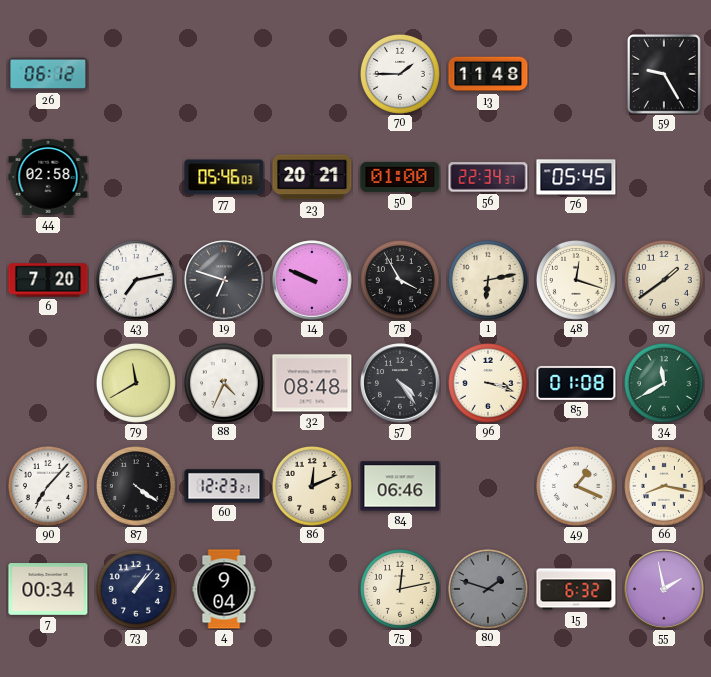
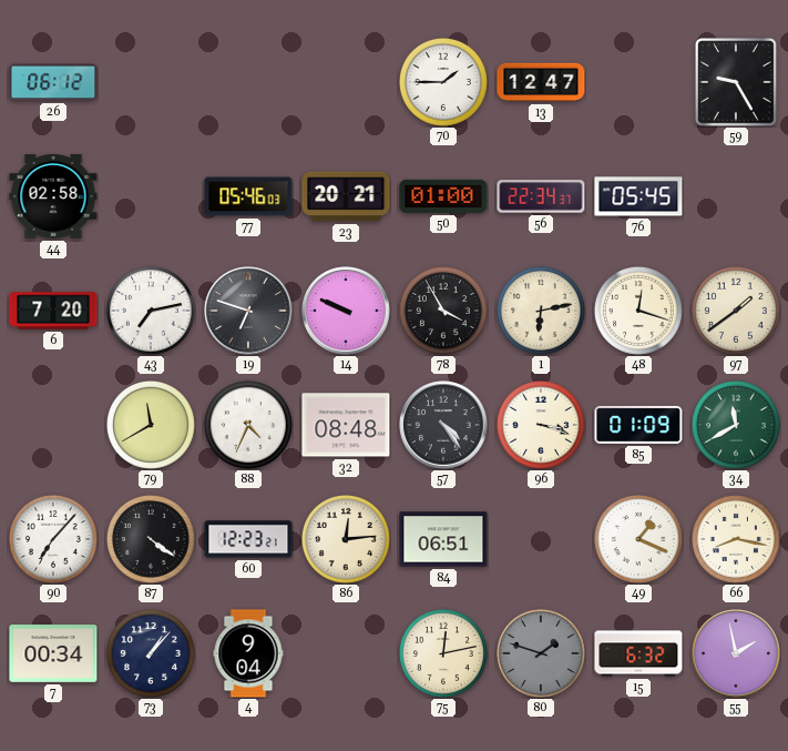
13: 11:48 -> 12:47
85: 01:08 -> 01:09
86: 12:11 -> 12:14
84: 06:46 -> 06:51
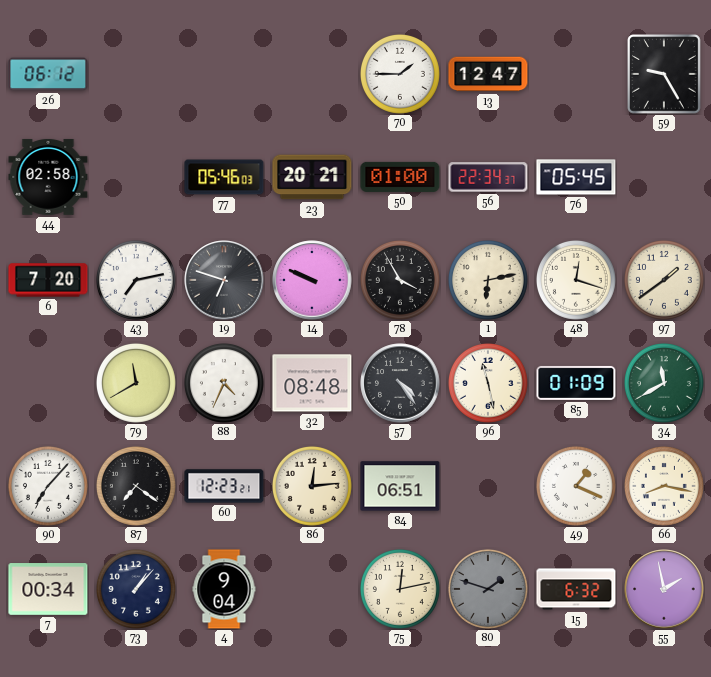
96: 3:18 -> 11:28
87: 4:21 -> 7:21
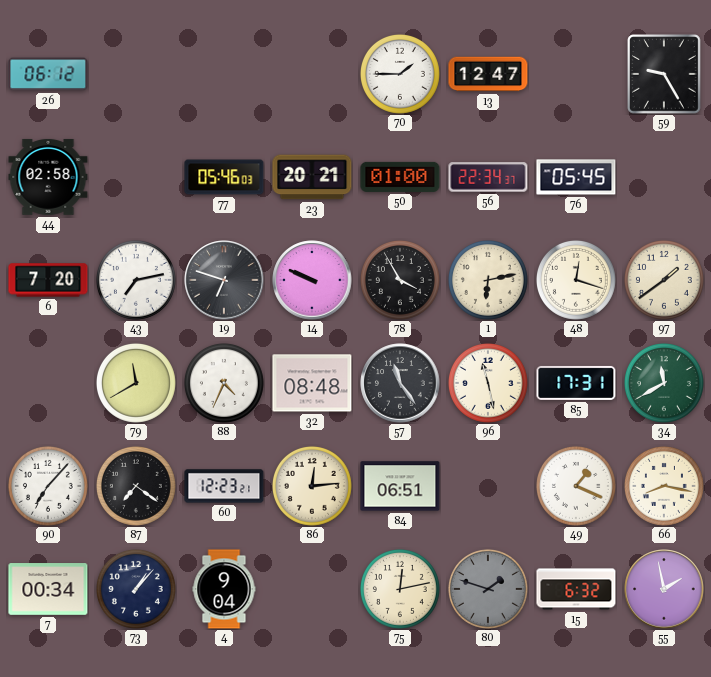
57: 4:24 -> 11:24
85: 01:09 -> 17:31
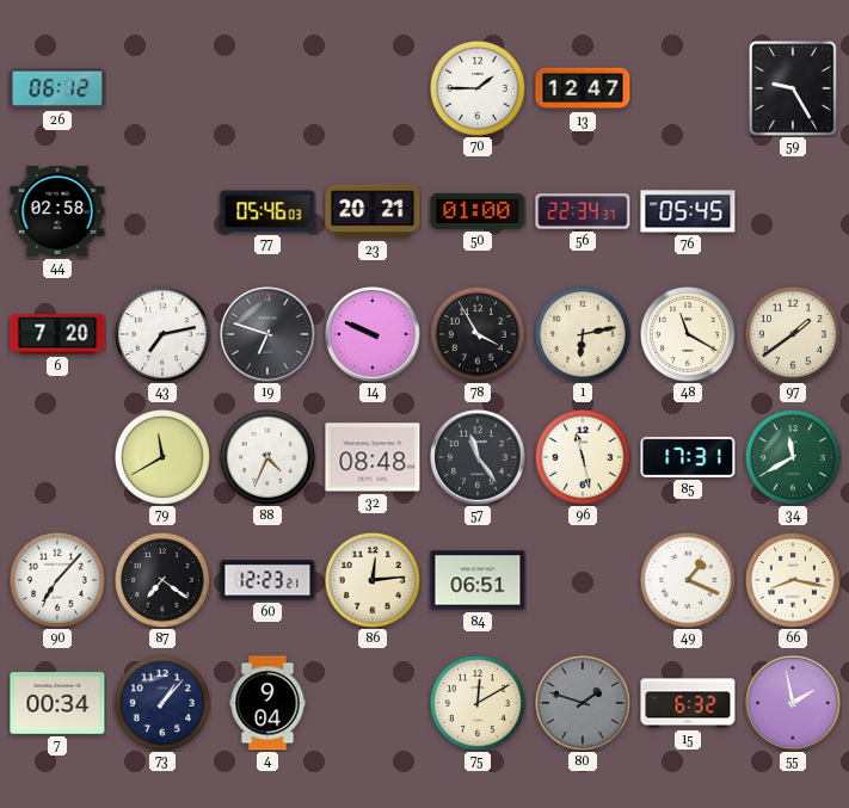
48: 12:18 -> 11:20
75: 12:13 -> 12:10
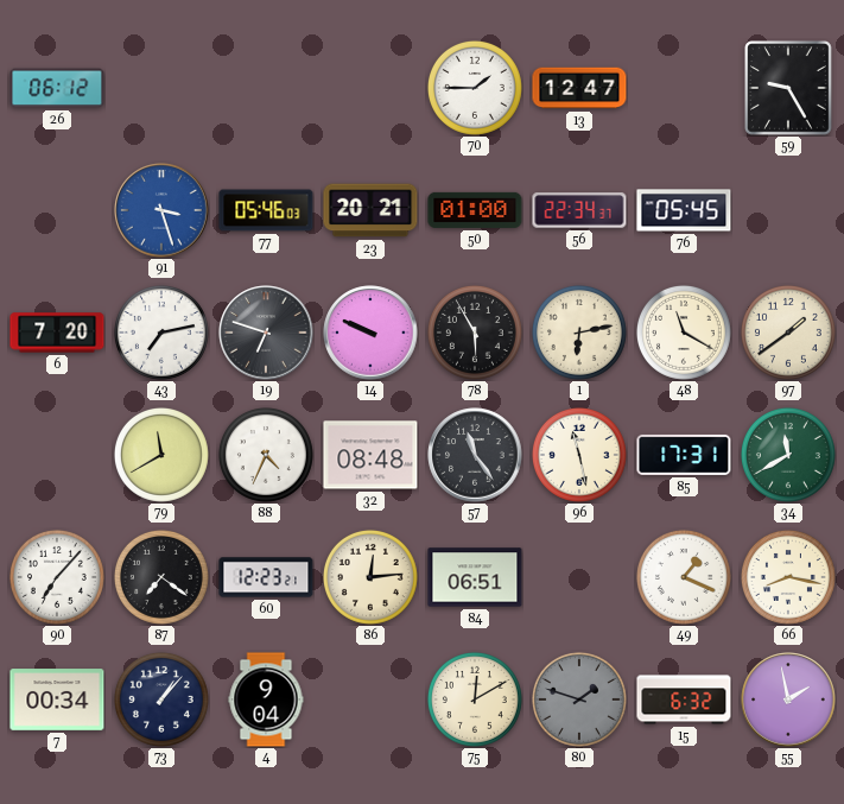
44: 02:58 -> none
91: none -> 3:27
78: 3:55 -> 5:55
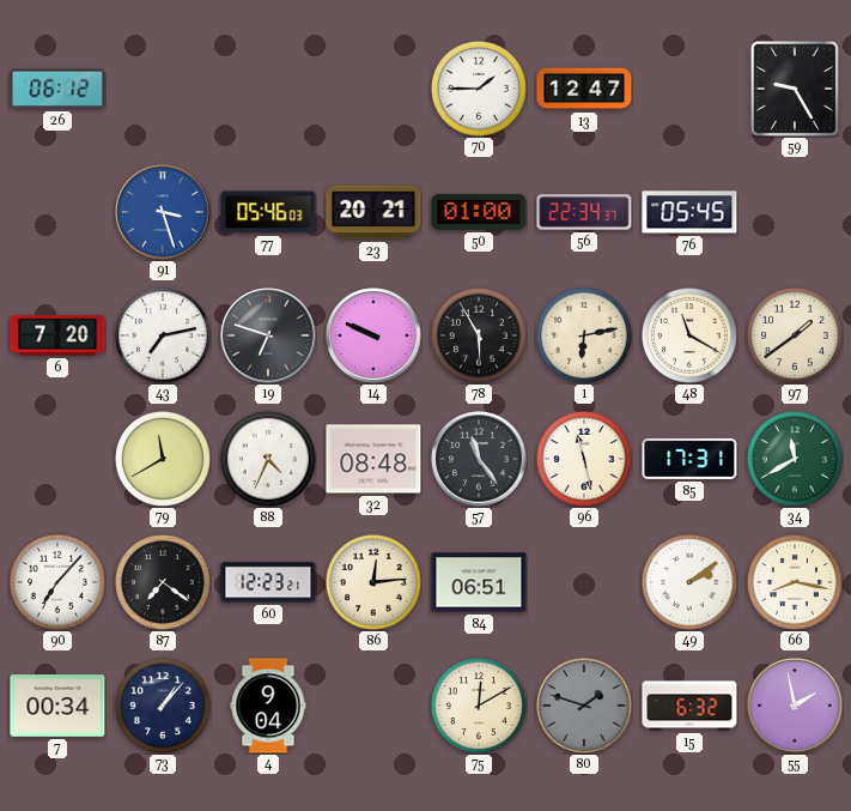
49: 1:19 -> 2:09
